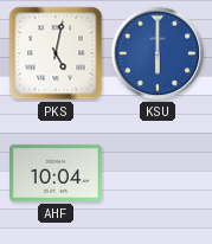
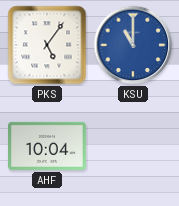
PKS: 5:02 -> 5:06
KSU: 6:00 -> 11:00
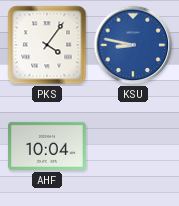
PKS: 5:06 -> 4:06
KSU: 11:00 -> 8:47
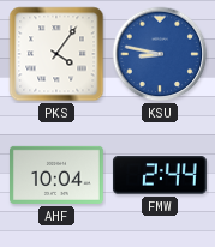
FMW: none -> 2:44
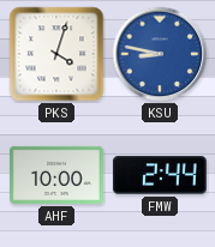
PKS: 4:06 -> 4:03
AHF: 10:04 -> 10:00
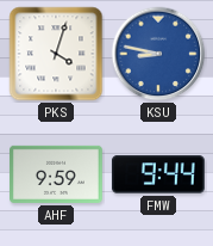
AHF: 10:00 -> 9:59
FMW: 2:44 -> 9:44
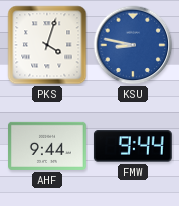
AHF: 9:59 -> 9:44
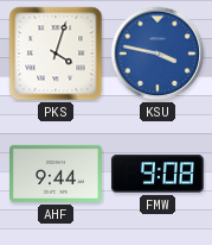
KSU: 8:47 -> 3:47
FMW: 9:44 -> 9:08
